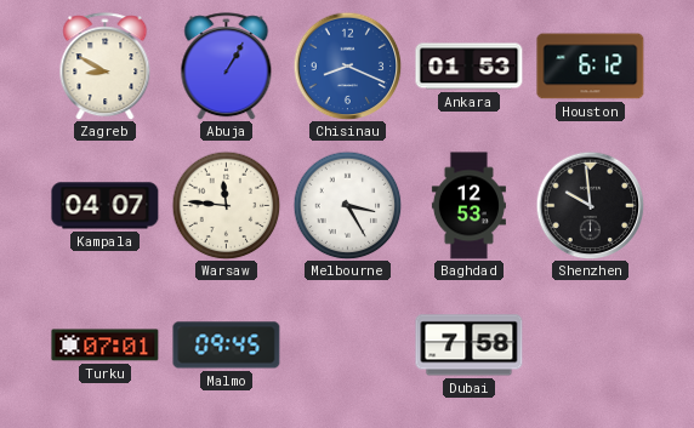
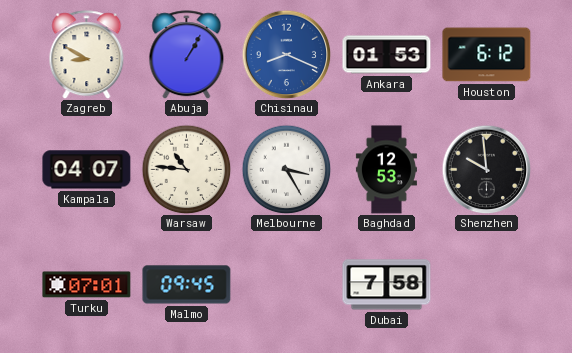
Warsaw: 11:46 -> 10:46
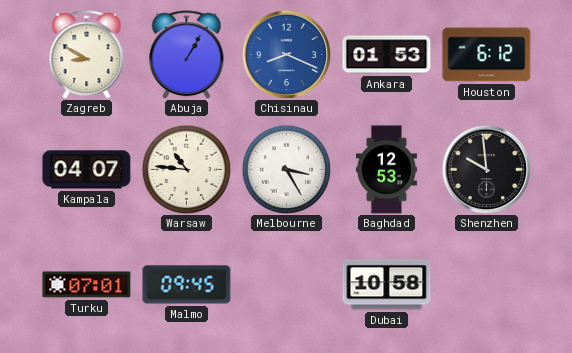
Dubai: 7:58 -> 10:58
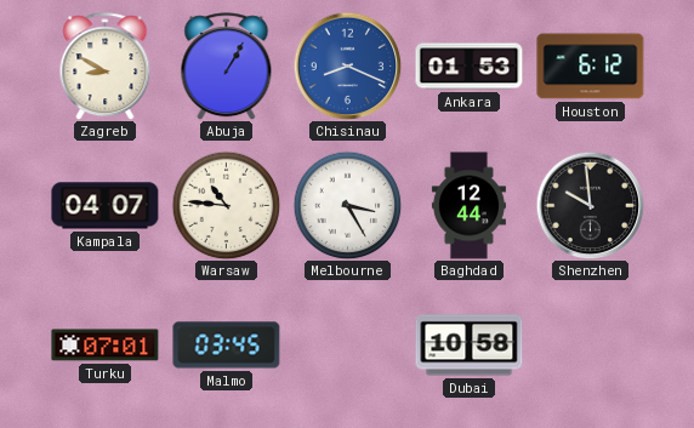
Baghdad: 12:53 -> 12:44
Malmo: 09:45 -> 03:45
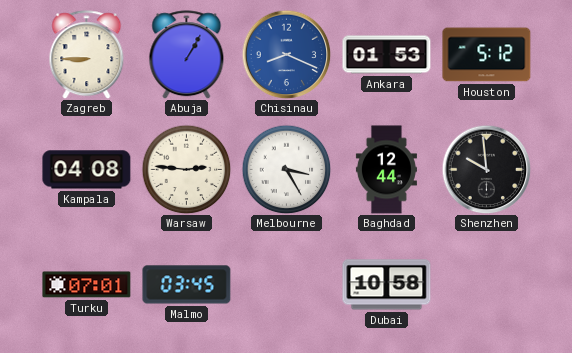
Zagreb: 8:50 -> 8:45
Houston: 6:12 -> 5:12
Kampala: 04:07 -> 04:08
Warsaw: 10:46 -> 2:46
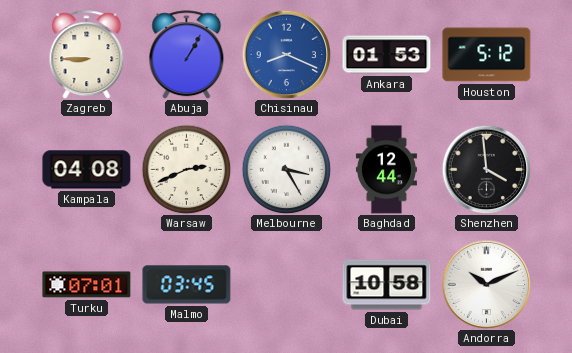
Warsaw: 2:46 -> 2:41
Shenzhen: 9:59 -> 3:59
Andorra: none -> 10:11
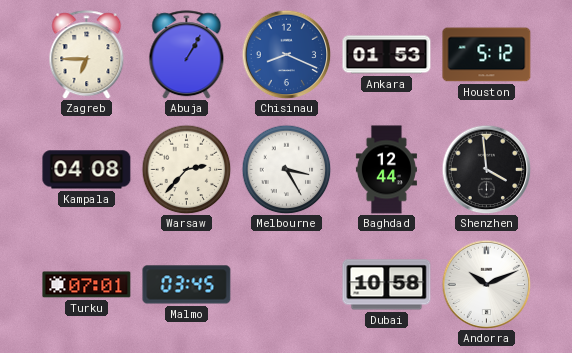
Zagreb: 8:45 -> 6:45
Warsaw: 2:41 -> 2:37
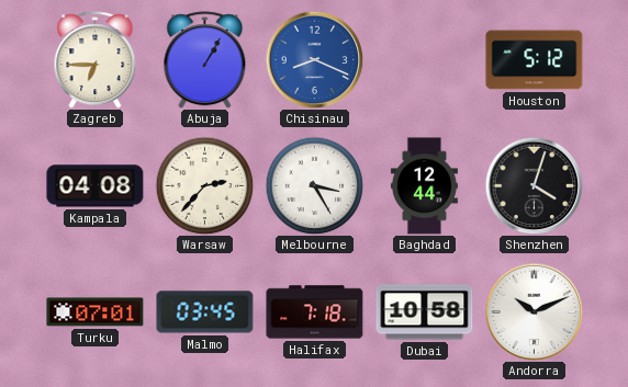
Ankara: 01:53 -> none
Shenzhen: 3:59 -> 4:03
Halifax: none -> 7:18
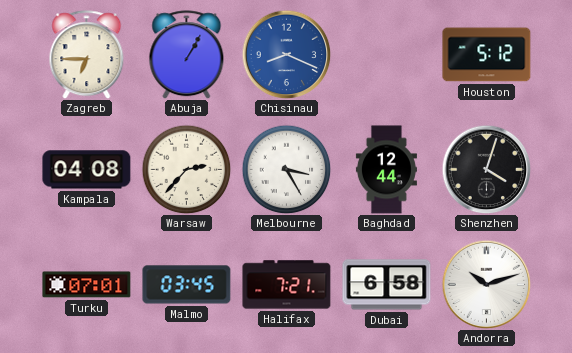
Halifax: 7:18 -> 7:21
Dubai: 10:58 -> 6:58
Andorra: 10:11 -> 10:12
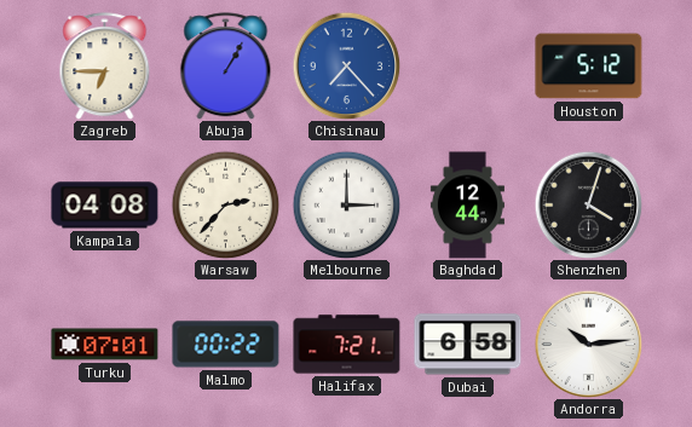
Chisinau: 8:19 -> 7:23
Melbourne: 3:25 -> 3:00
Malmo: 03:45 -> 00:22
Andorra: 10:12 -> 10:14
